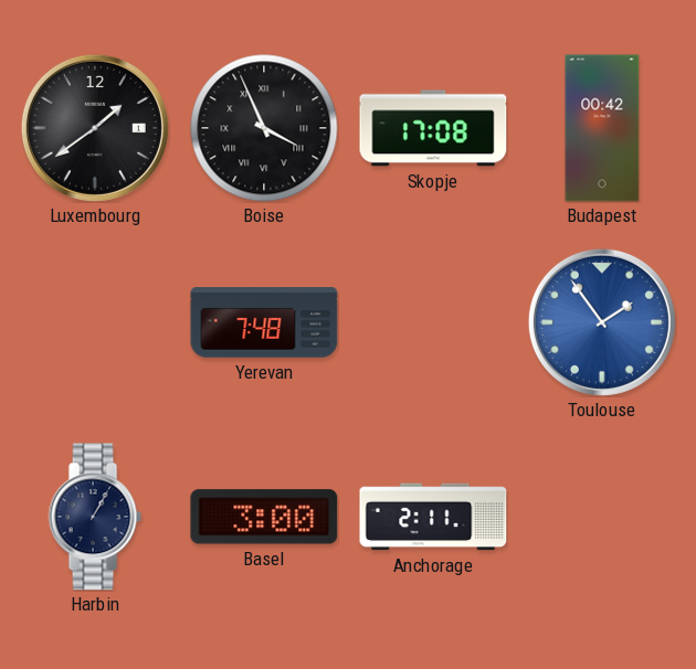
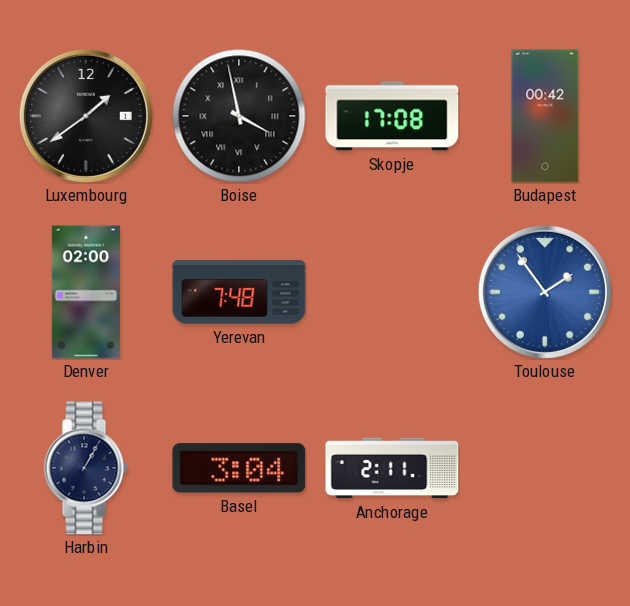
Boise: 3:56 -> 3:58
Denver: none -> 02:00
Basel: 3:00 -> 3:04
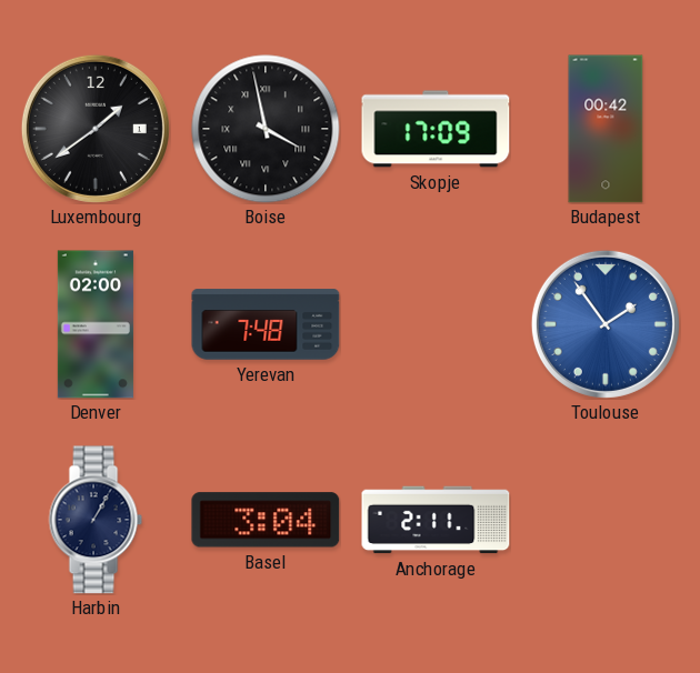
Skopje: 17:08 -> 17:09
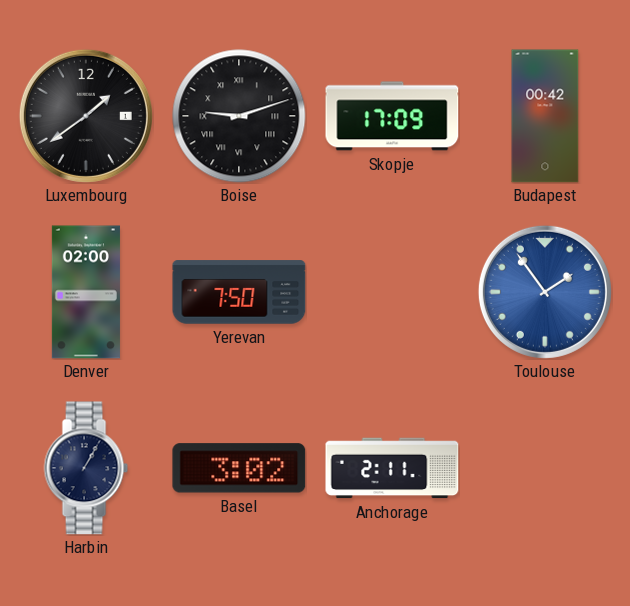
Boise: 3:58 -> 9:12
Yerevan: 7:48 -> 7:50
Basel: 3:04 -> 3:02
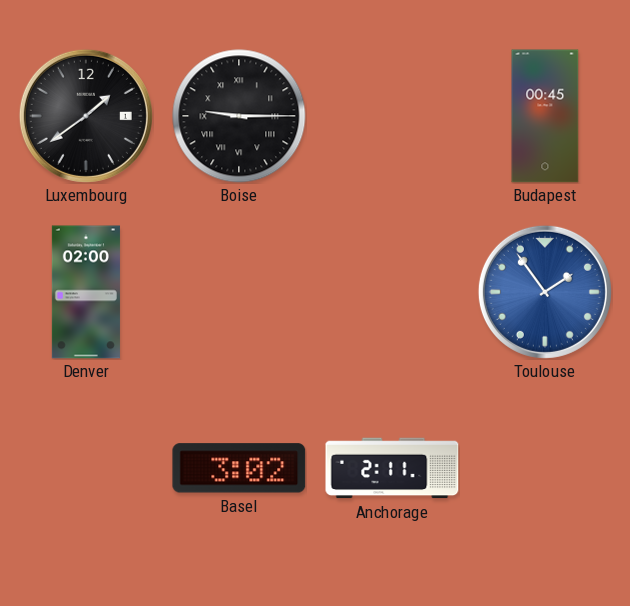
Boise: 9:12 -> 9:15
Skopje: 17:09 -> none
Budapest: 00:42 -> 00:45
Yerevan: 7:50 -> none
Harbin: 1:05 -> none
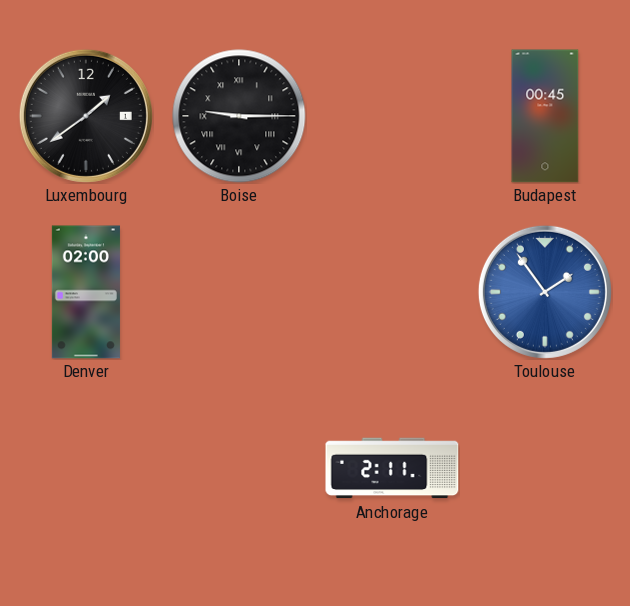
Basel: 3:02 -> none
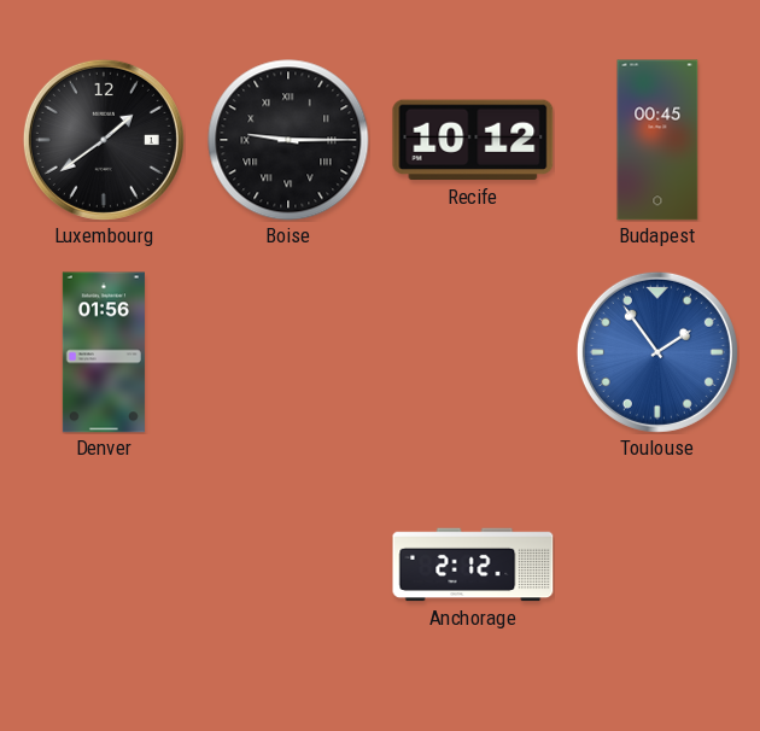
Recife: none -> 10:12
Denver: 02:00 -> 01:56
Anchorage: 2:11 -> 2:12
